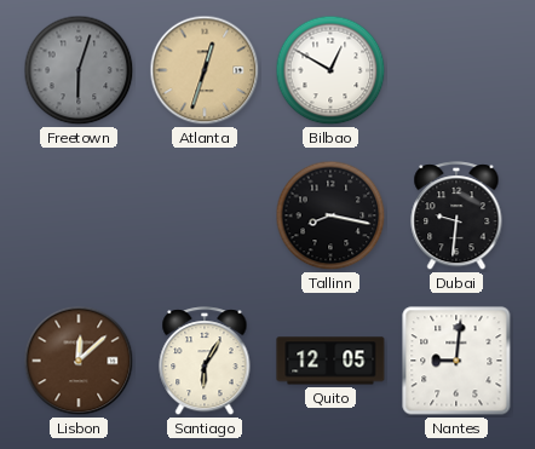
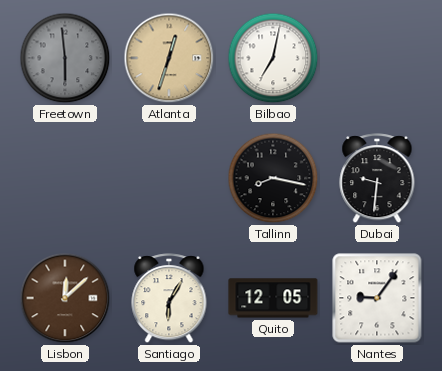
Freetown: 6:03 -> 5:59
Bilbao: 12:50 -> 7:02
Nantes: 9:01 -> 9:06
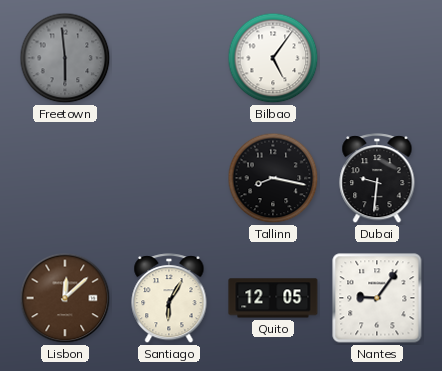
Atlanta: 12:33 -> none
Bilbao: 7:02 -> 5:06
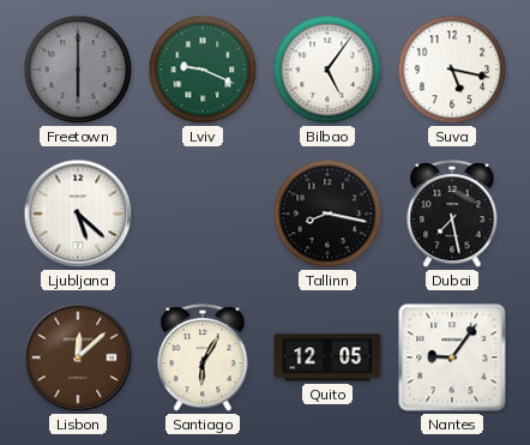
Freetown: 5:59 -> 6:00
Lviv: none -> 9:19
Suva: none -> 5:17
Ljubljana: none -> 5:22
Dubai: 9:31 -> 7:28
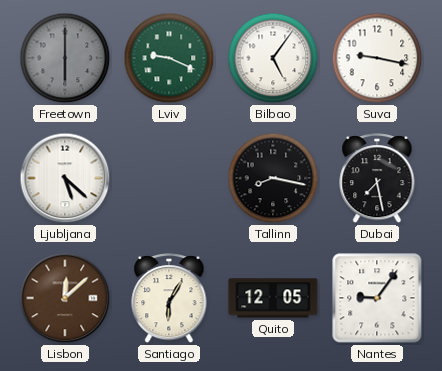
Suva: 5:17 -> 9:17
